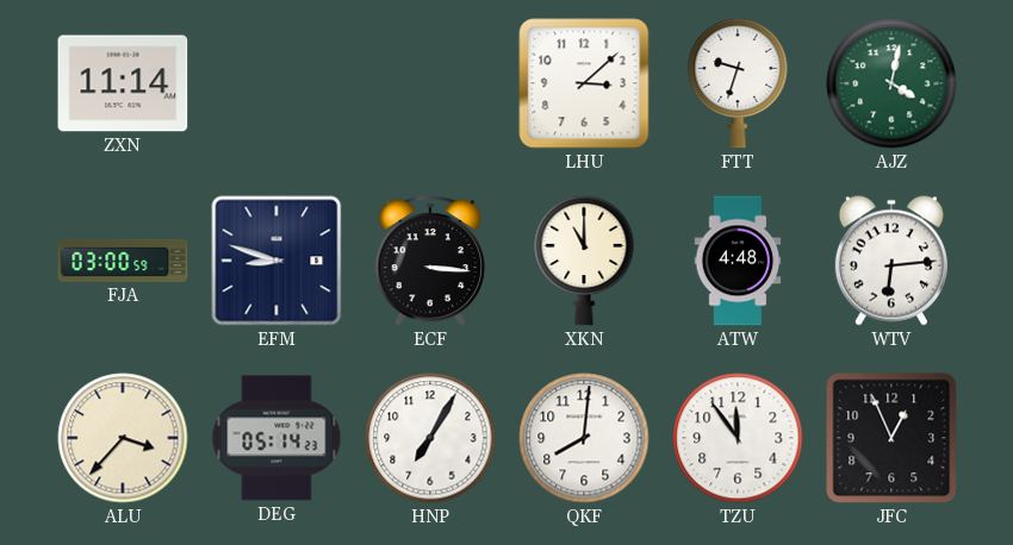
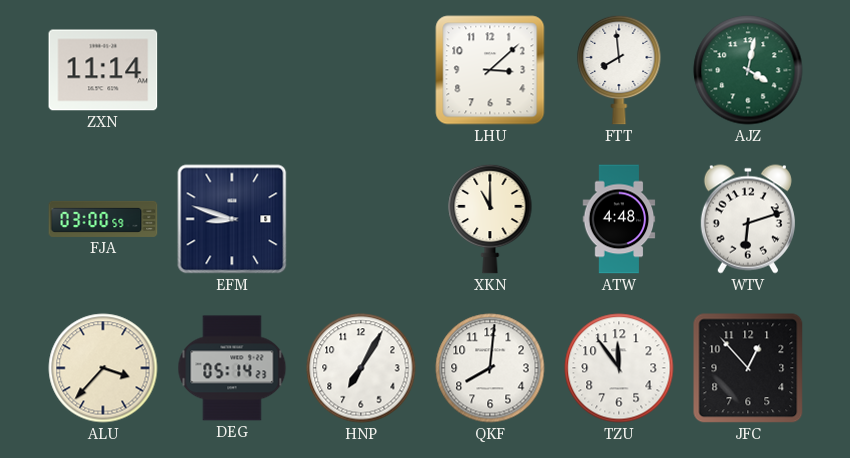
FTT: 9:33 -> 7:59
ECF: 3:16 -> none
WTV: 6:14 -> 6:12
JFC: 12:56 -> 12:53
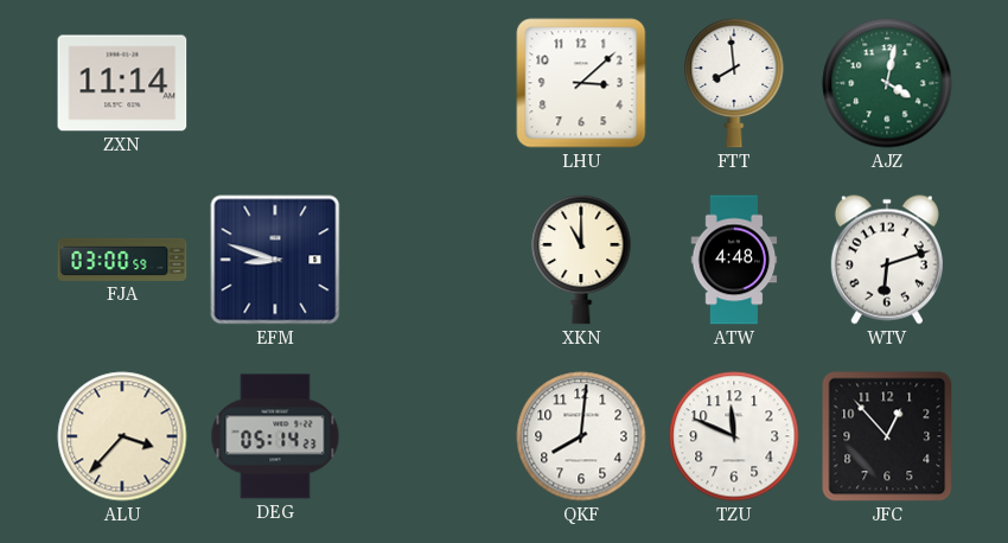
HNP: 7:05 -> none
TZU: 11:54 -> 11:49
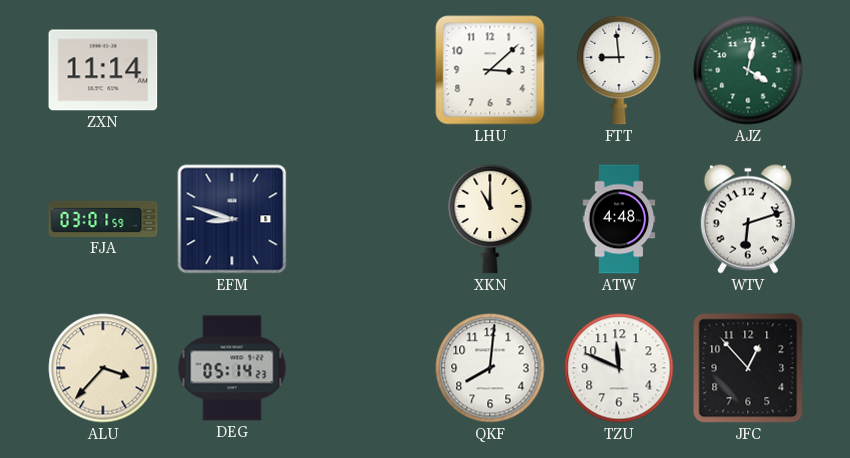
FTT: 7:59 -> 8:59
FJA: 03:00 -> 03:01
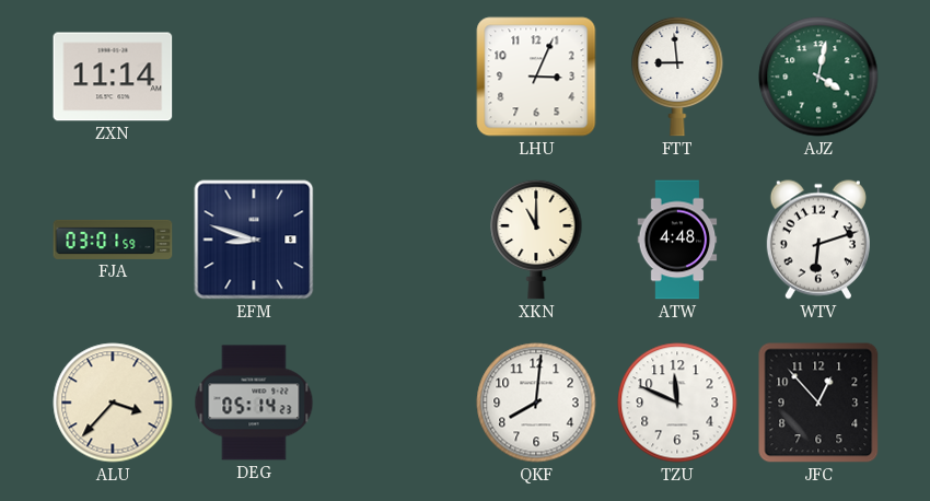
LHU: 3:08 -> 3:04
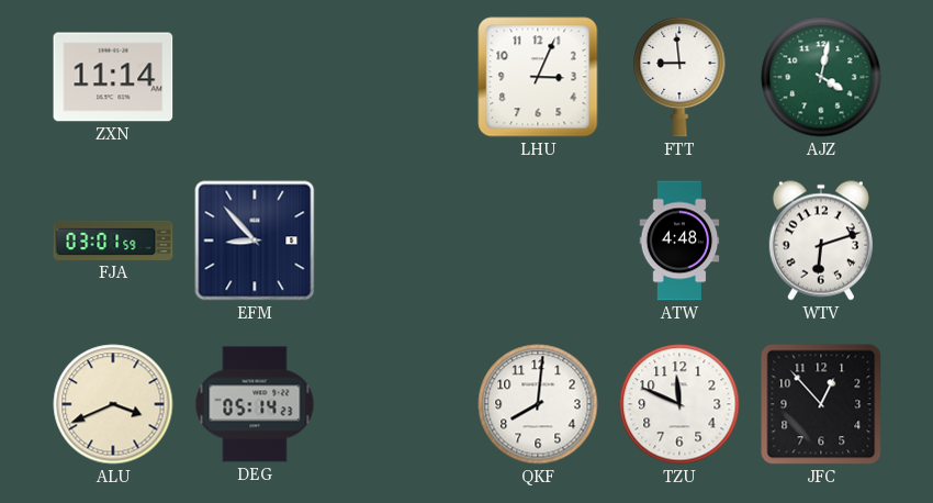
EFM: 8:48 -> 8:53
XKN: 11:00 -> none
ALU: 3:37 -> 3:41
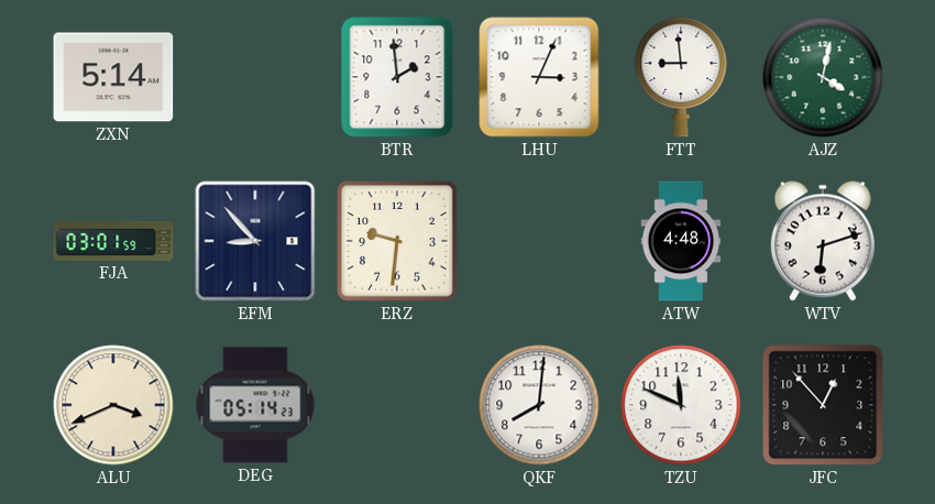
ZXN: 11:14 -> 5:14
BTR: none -> 1:59
ERZ: none -> 9:31
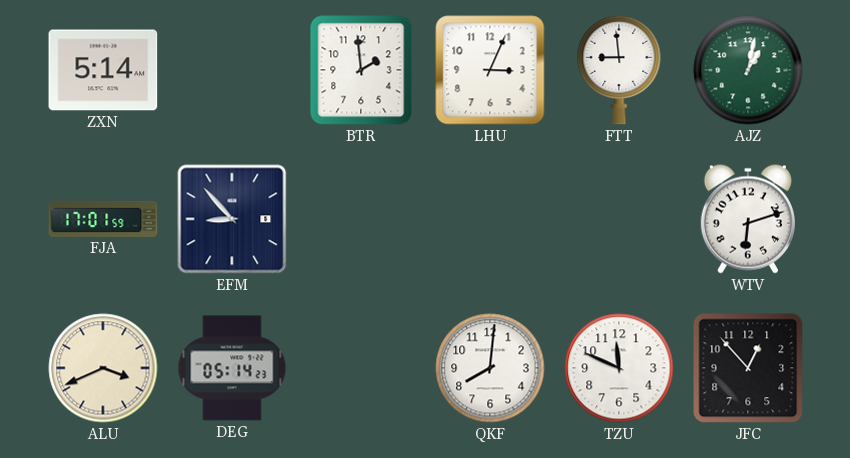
AJZ: 4:02 -> 1:02
FJA: 03:01 -> 17:01
ERZ: 9:31 -> none
ATW: 4:48 -> none
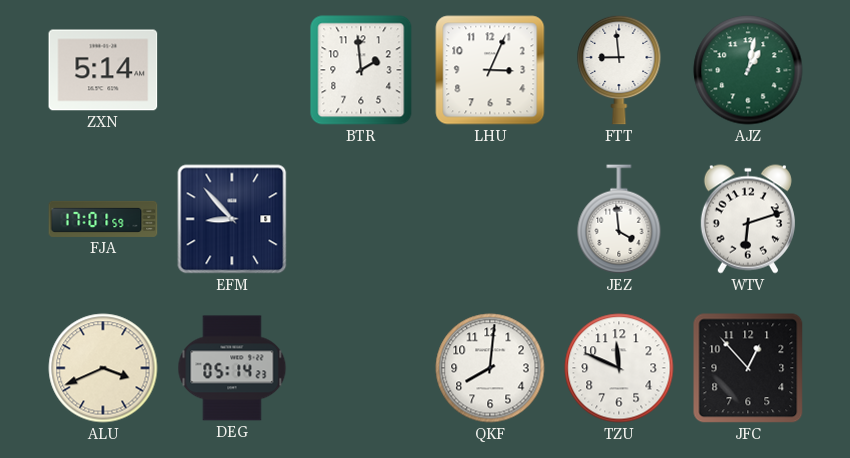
JEZ: none -> 3:59
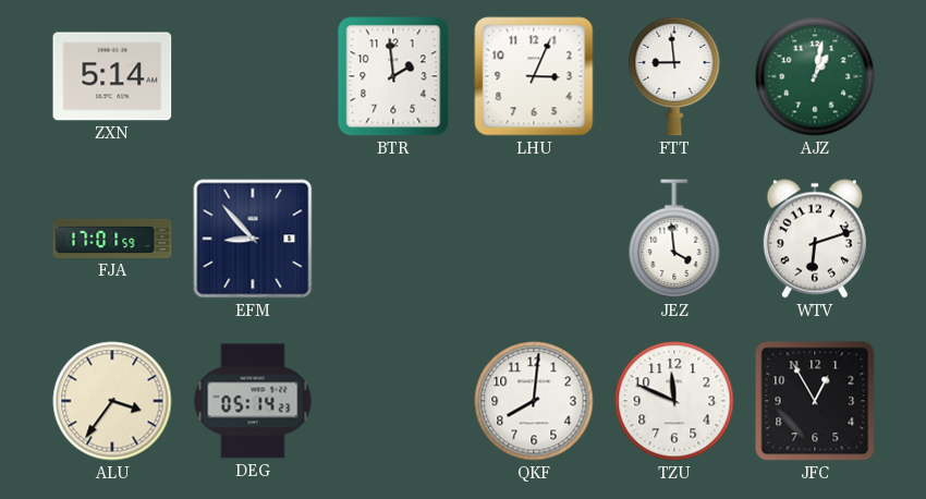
ALU: 3:41 -> 3:36
JFC: 12:53 -> 12:55
